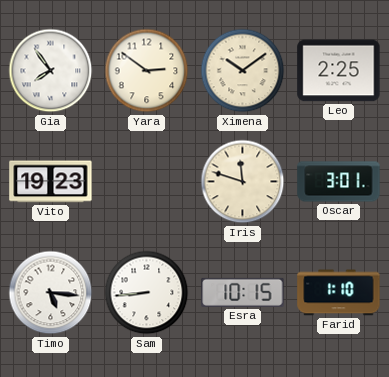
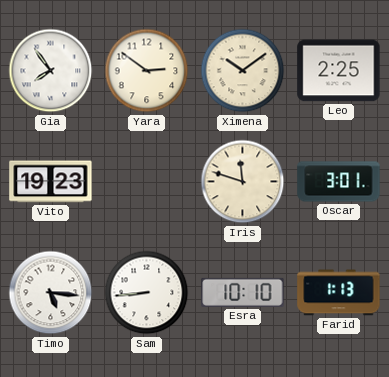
Esra: 10:15 -> 10:10
Farid: 1:10 -> 1:13
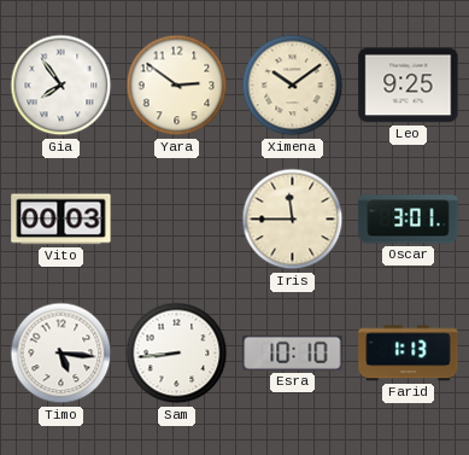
Leo: 2:25 -> 9:25
Vito: 19:23 -> 00:03
Iris: 11:48 -> 11:45
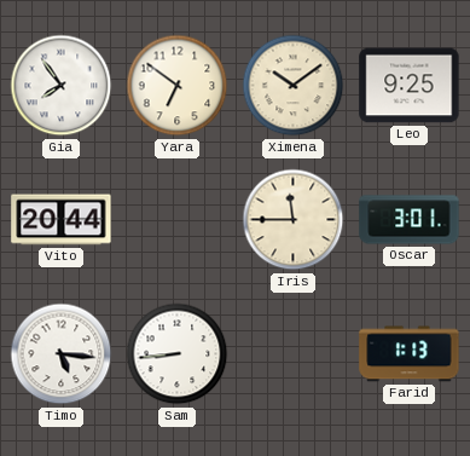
Yara: 2:51 -> 6:51
Vito: 00:03 -> 20:44
Esra: 10:10 -> none
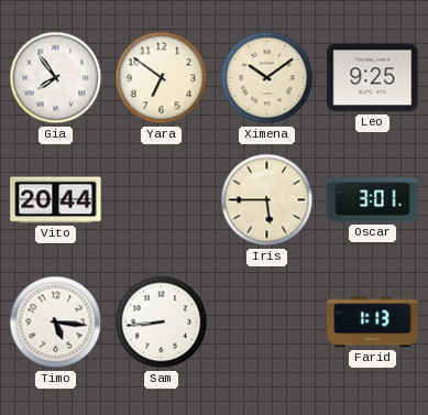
Iris: 11:45 -> 5:45
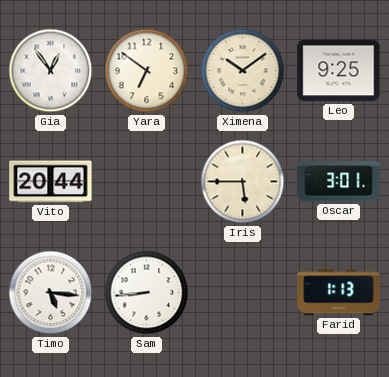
Gia: 7:54 -> 12:54
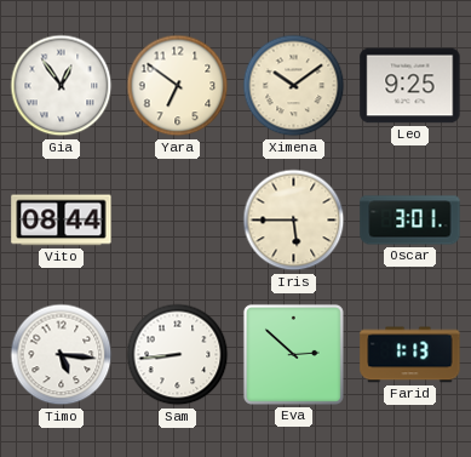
Vito: 20:44 -> 08:44
Eva: none -> 2:52
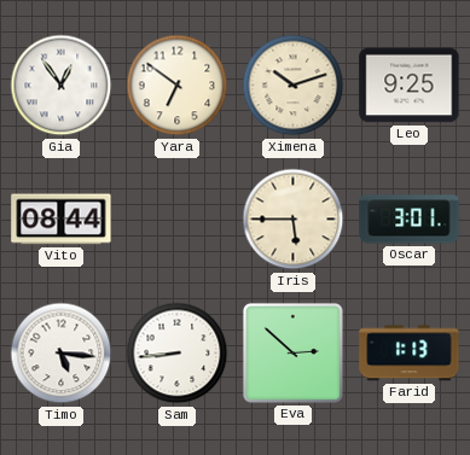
Ximena: 10:09 -> 10:12
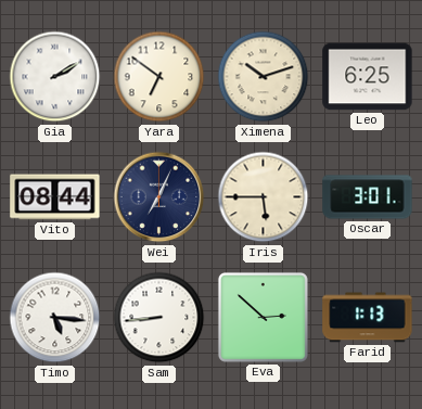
Gia: 12:54 -> 2:10
Leo: 9:25 -> 6:25
Wei: none -> 7:04
